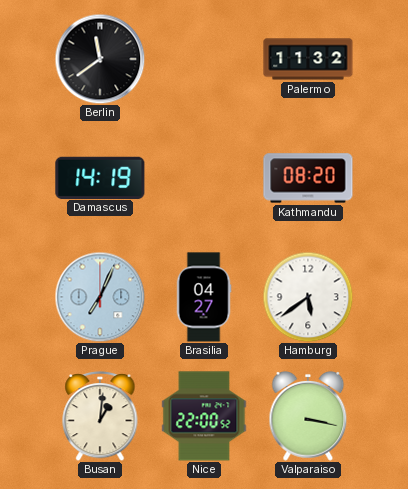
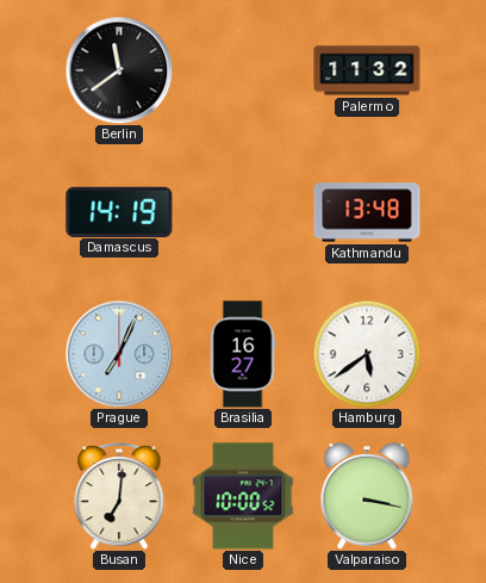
Kathmandu: 08:20 -> 13:48
Brasilia: 04:27 -> 16:27
Busan: 1:01 -> 7:01
Nice: 22:00 -> 10:00
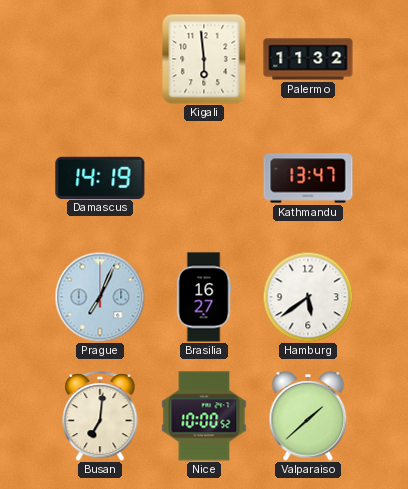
Berlin: 11:39 -> none
Kigali: none -> 5:59
Kathmandu: 13:48 -> 13:47
Valparaiso: 3:17 -> 1:38
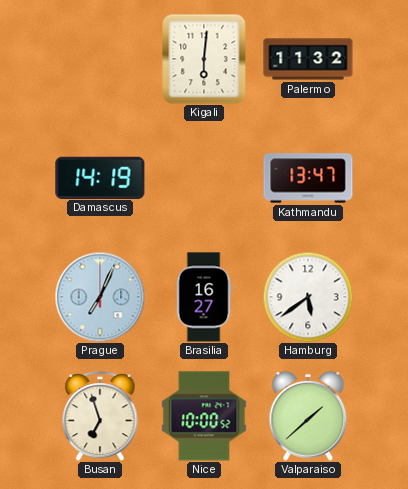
Kigali: 5:59 -> 6:01
Busan: 7:01 -> 6:57
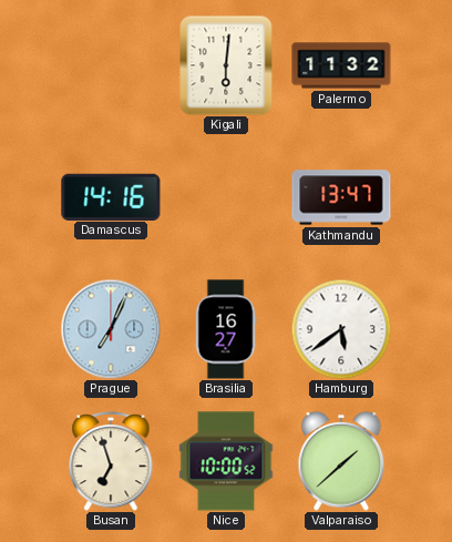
Damascus: 14:19 -> 14:16
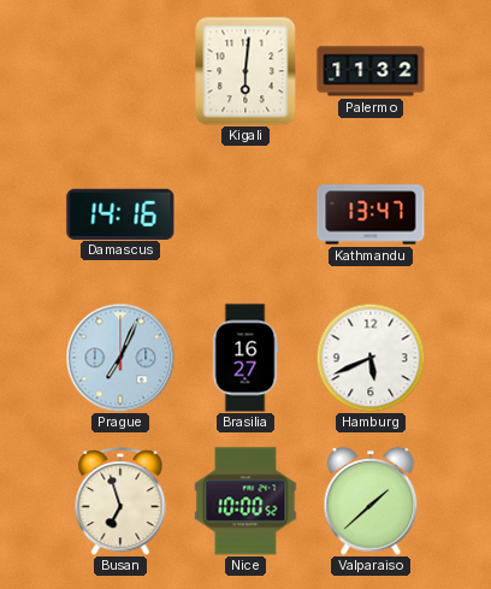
Hamburg: 5:39 -> 5:41
